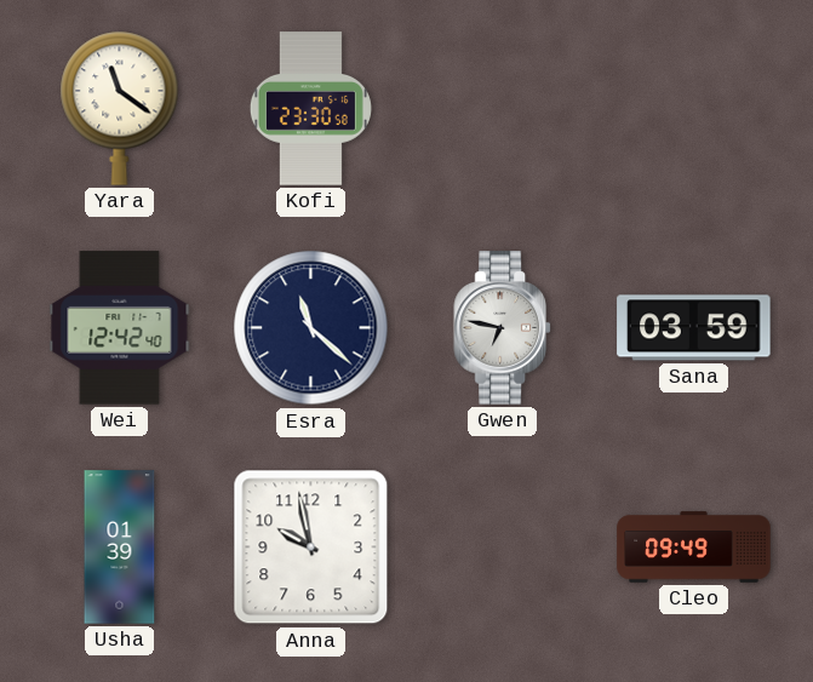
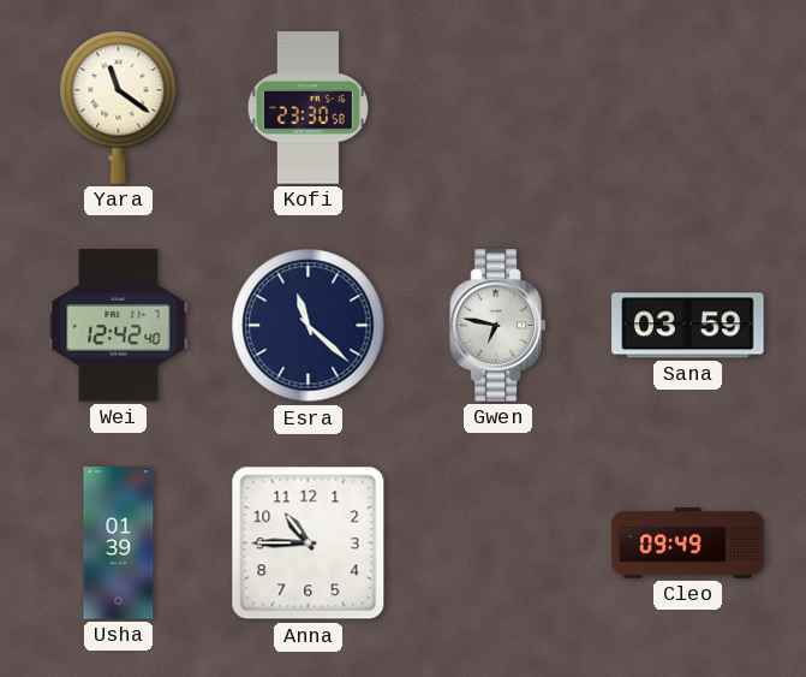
Anna: 9:58 -> 10:45
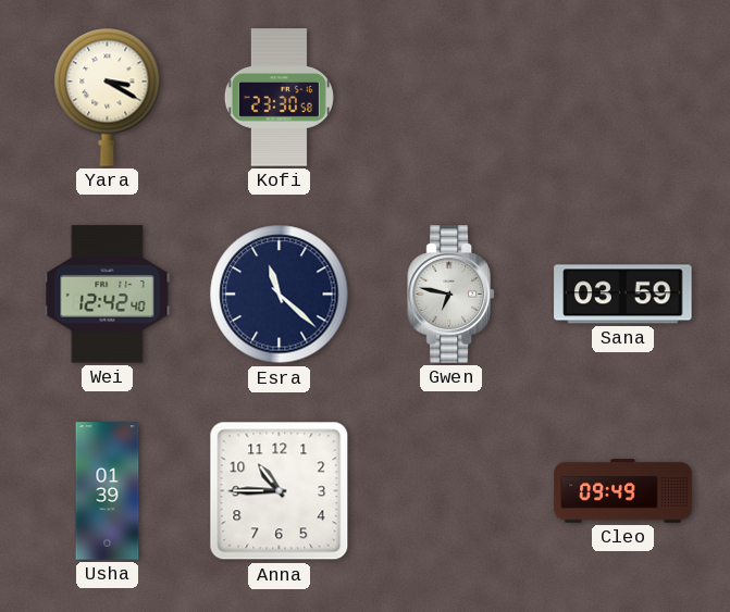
Yara: 11:21 -> 3:20
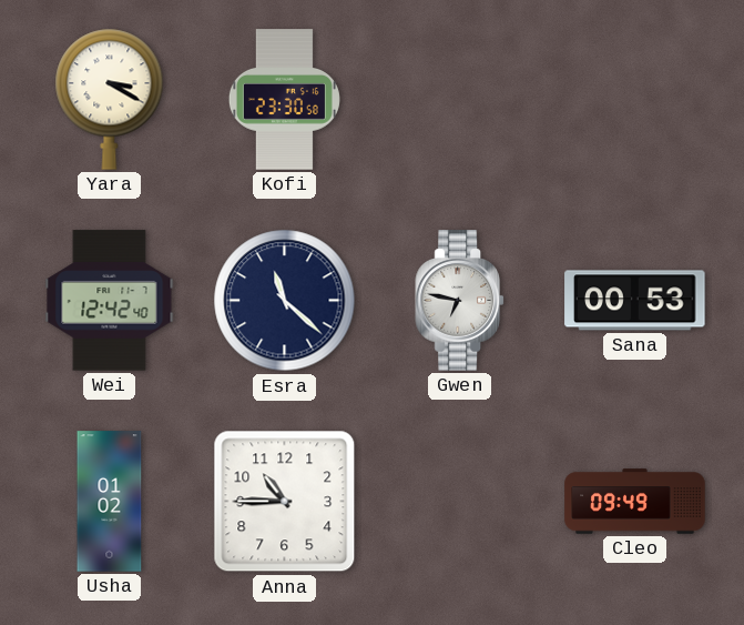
Sana: 03:59 -> 00:53
Usha: 01:39 -> 01:02
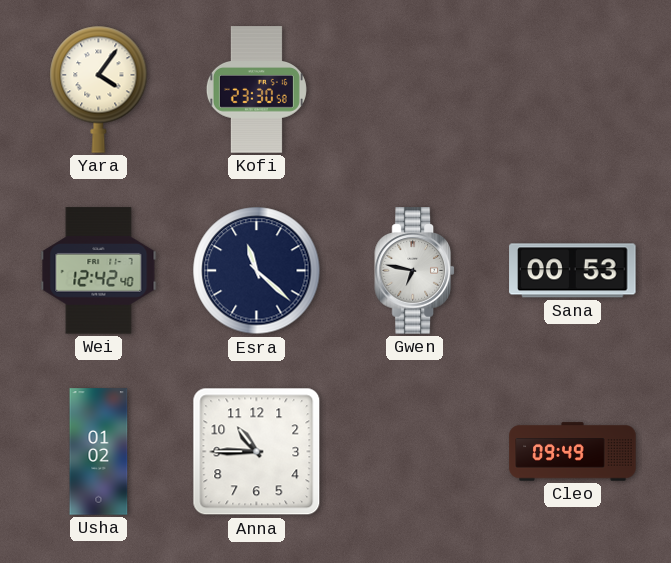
Yara: 3:20 -> 4:06
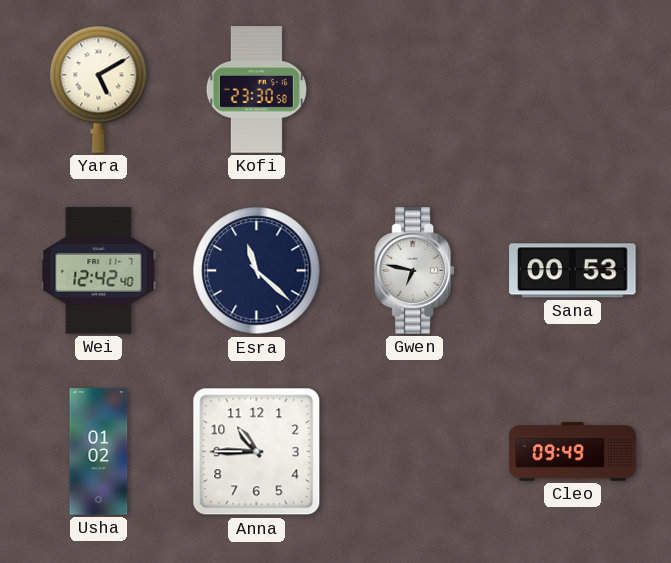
Yara: 4:06 -> 5:10
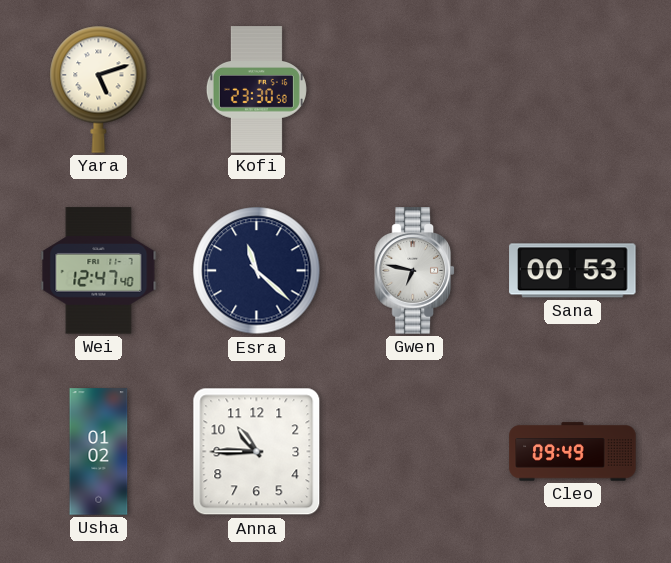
Yara: 5:10 -> 5:12
Wei: 12:42 -> 12:47
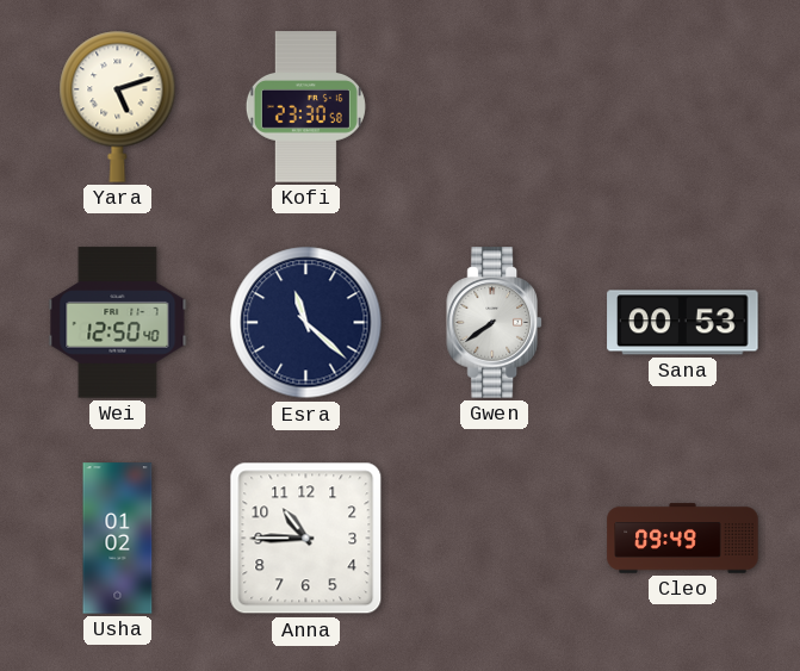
Wei: 12:47 -> 12:50
Gwen: 6:47 -> 7:39
